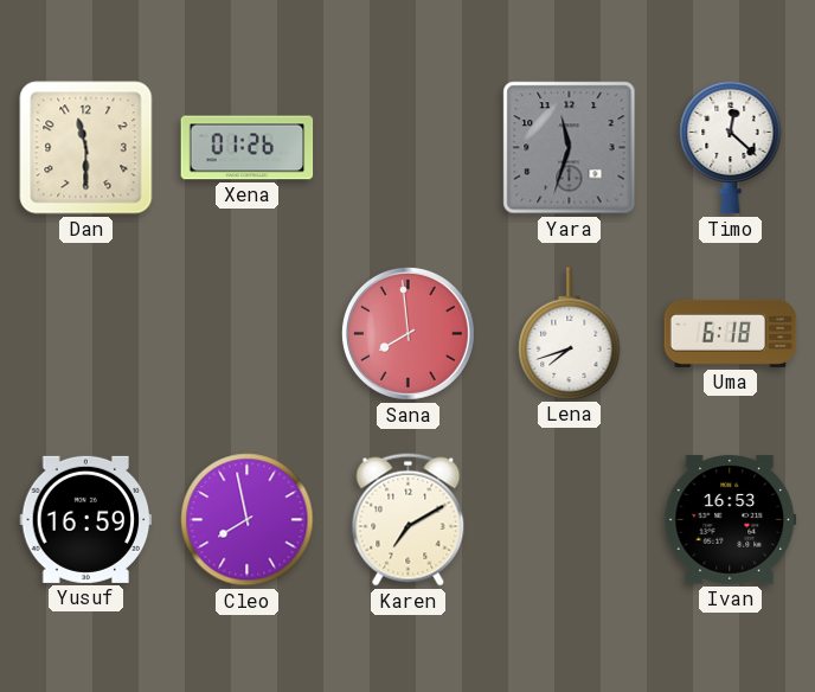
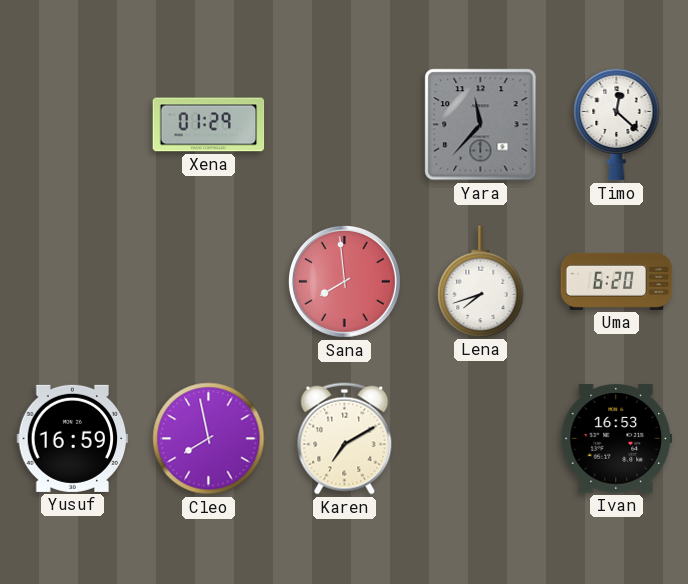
Dan: 11:30 -> none
Xena: 01:26 -> 01:29
Yara: 11:33 -> 11:37
Uma: 6:18 -> 6:20
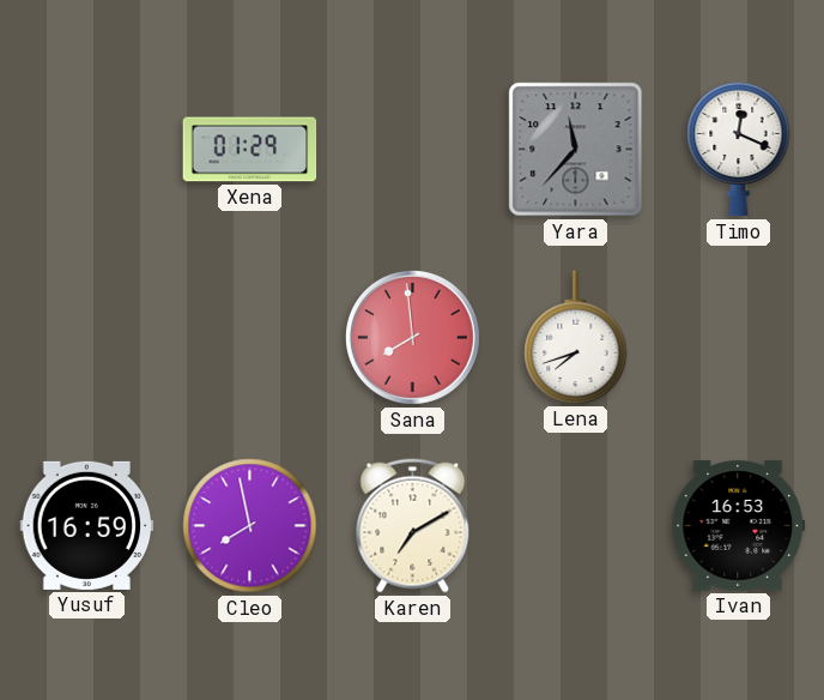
Timo: 12:22 -> 12:19
Uma: 6:20 -> none
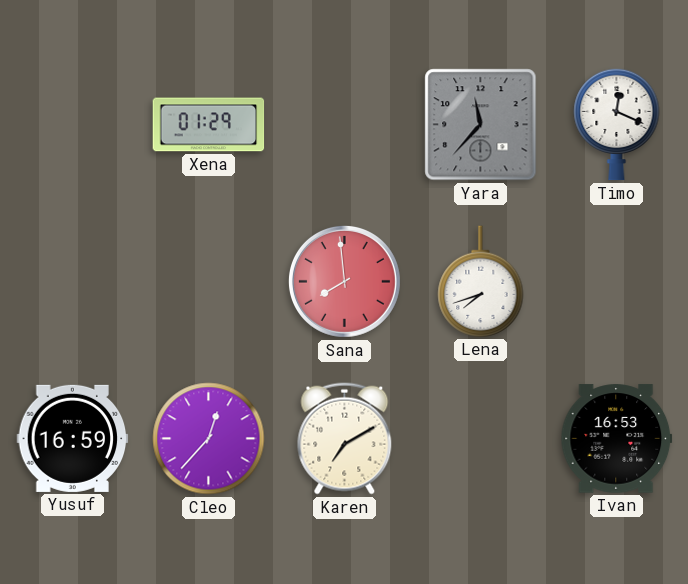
Cleo: 7:58 -> 12:37
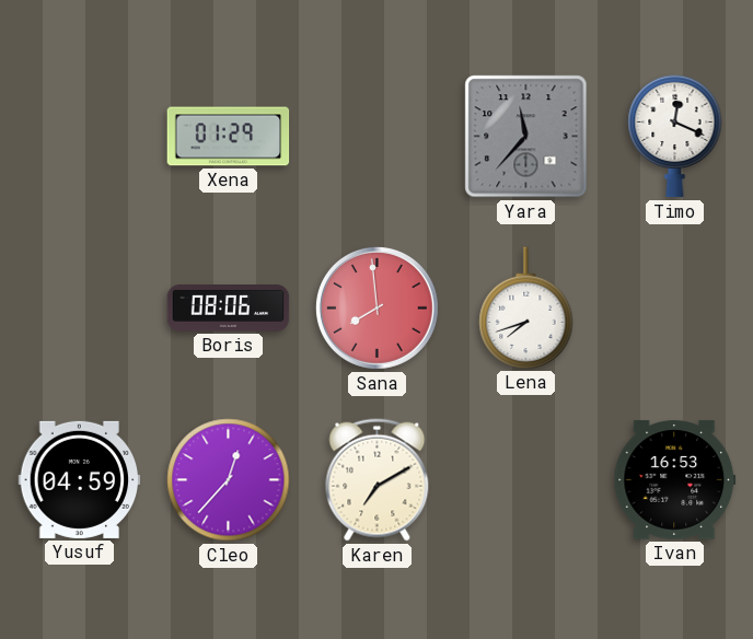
Boris: none -> 08:06
Yusuf: 16:59 -> 04:59
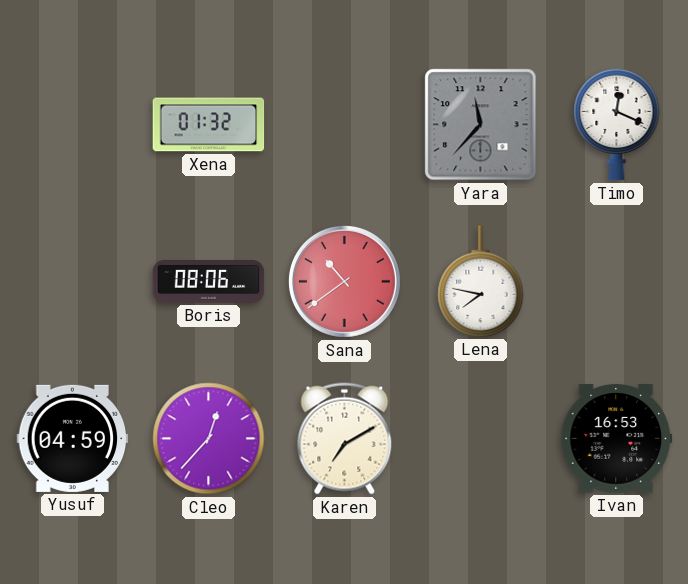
Xena: 01:29 -> 01:32
Sana: 7:59 -> 10:39
Lena: 7:42 -> 7:47
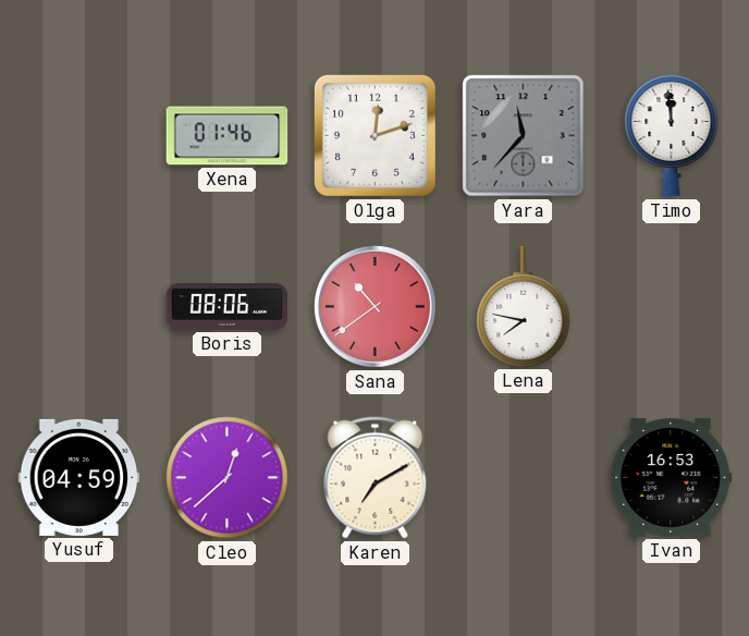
Xena: 01:32 -> 01:46
Olga: none -> 12:12
Timo: 12:19 -> 11:59
Cleo: 12:37 -> 12:38
